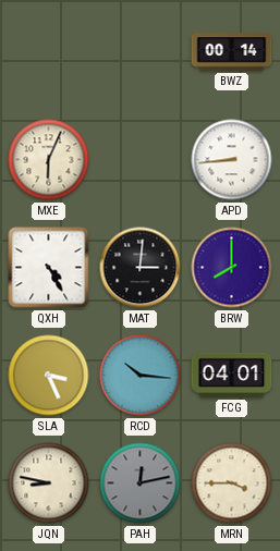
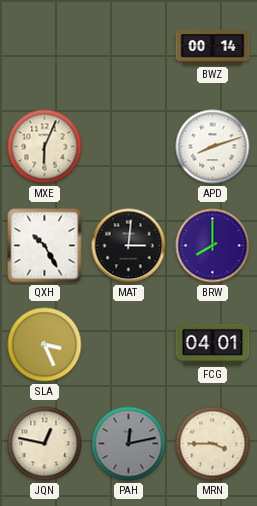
APD: 8:44 -> 8:12
QXH: 4:25 -> 10:25
RCD: 10:16 -> none
JQN: 8:47 -> 12:47
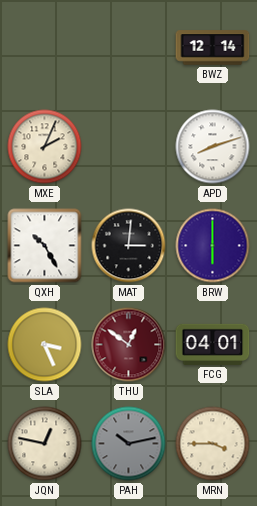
BWZ: 00:14 -> 12:14
MXE: 6:04 -> 2:04
BRW: 8:00 -> 6:00
THU: none -> 12:51
PAH: 12:13 -> 10:13
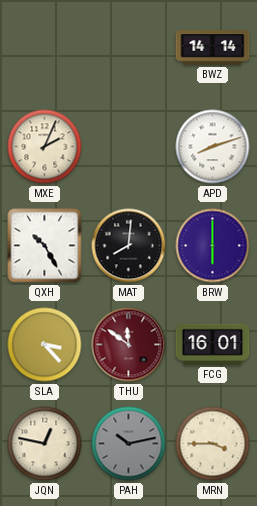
BWZ: 12:14 -> 14:14
MAT: 3:01 -> 8:01
SLA: 3:26 -> 3:23
THU: 12:51 -> 11:51
FCG: 04:01 -> 16:01
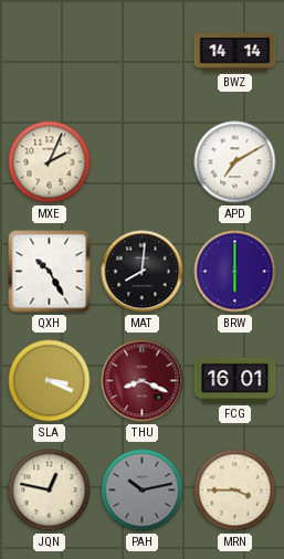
APD: 8:12 -> 7:10
SLA: 3:23 -> 3:19
THU: 11:51 -> 8:19
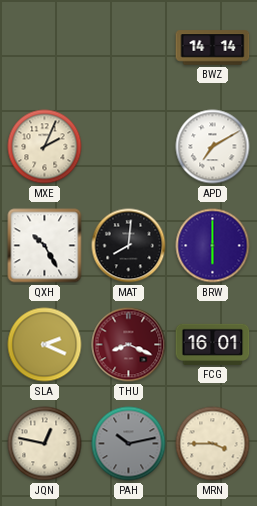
SLA: 3:19 -> 2:19
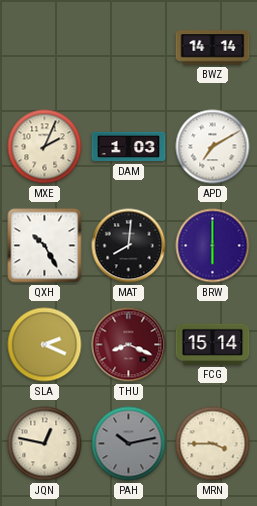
DAM: none -> 1:03
FCG: 16:01 -> 15:14
